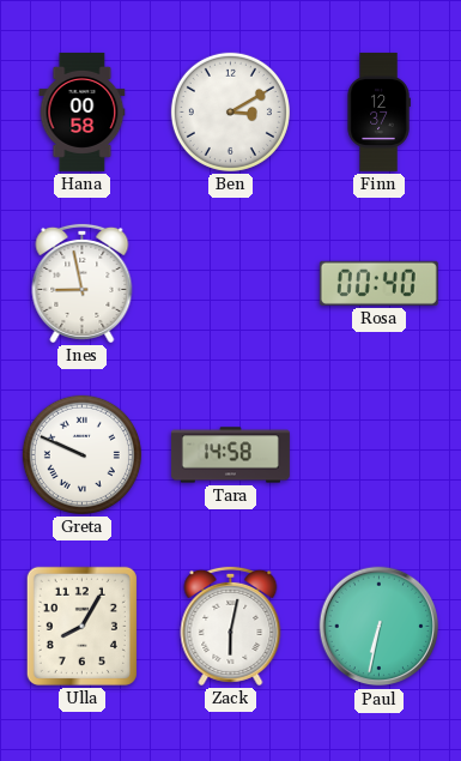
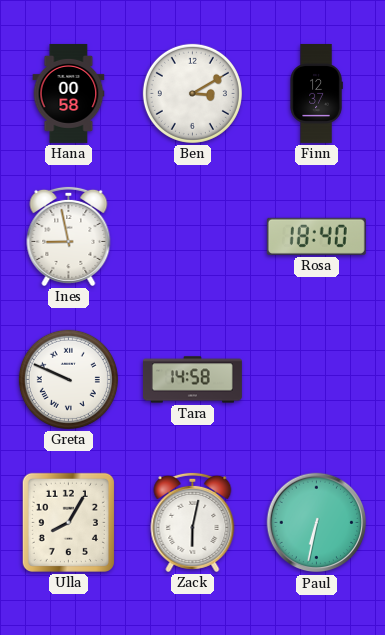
Rosa: 00:40 -> 18:40
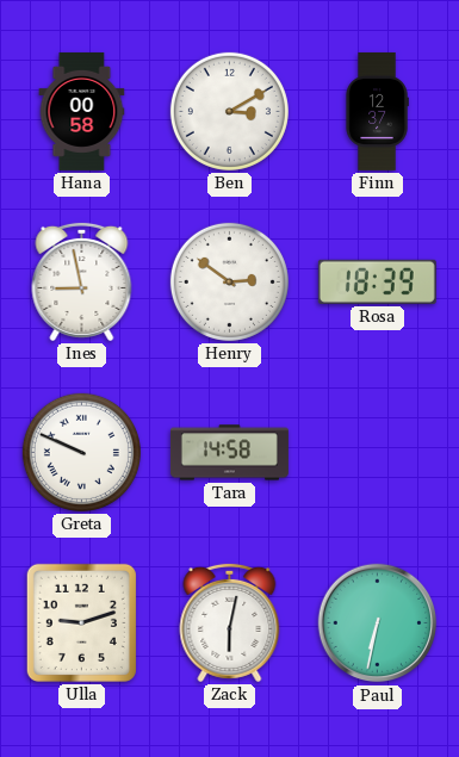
Henry: none -> 2:51
Rosa: 18:40 -> 18:39
Ulla: 8:05 -> 9:12
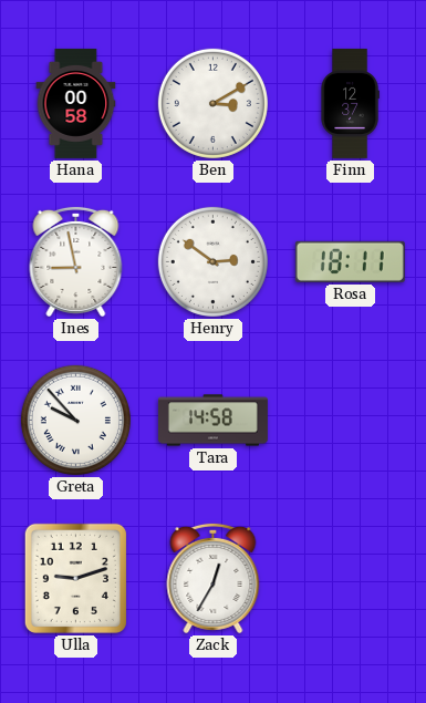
Rosa: 18:39 -> 18:11
Greta: 9:49 -> 9:53
Zack: 6:02 -> 12:35
Paul: 6:32 -> none
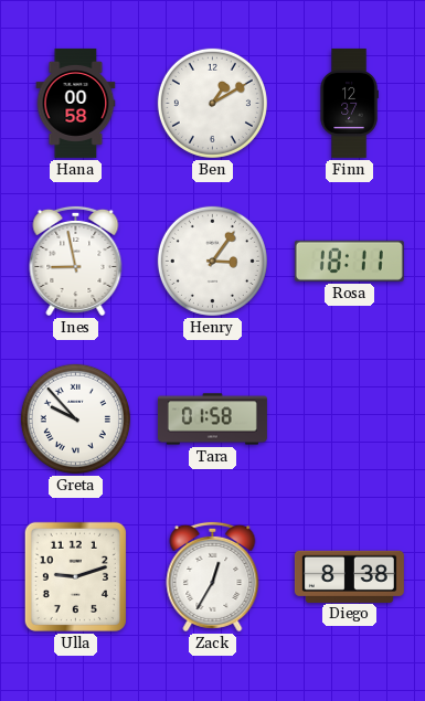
Ben: 3:10 -> 1:10
Henry: 2:51 -> 3:06
Tara: 14:58 -> 01:58
Diego: none -> 8:38
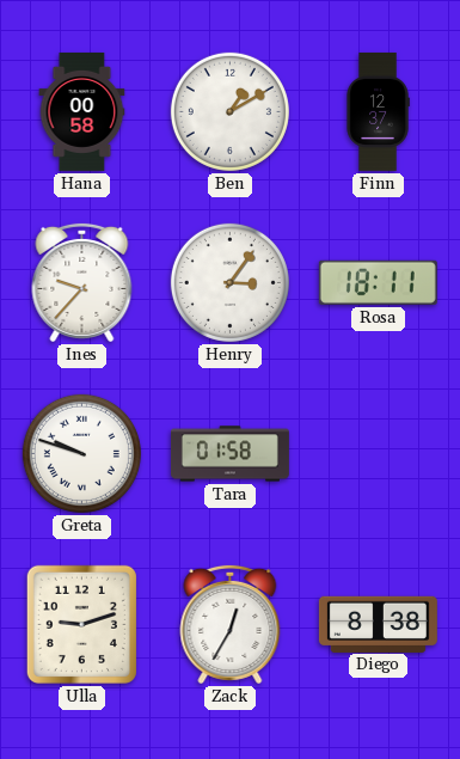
Ines: 8:58 -> 9:37
Greta: 9:53 -> 9:48
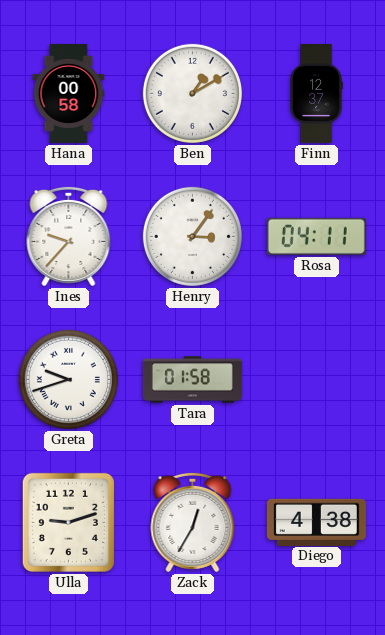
Rosa: 18:11 -> 04:11
Greta: 9:48 -> 9:42
Diego: 8:38 -> 4:38
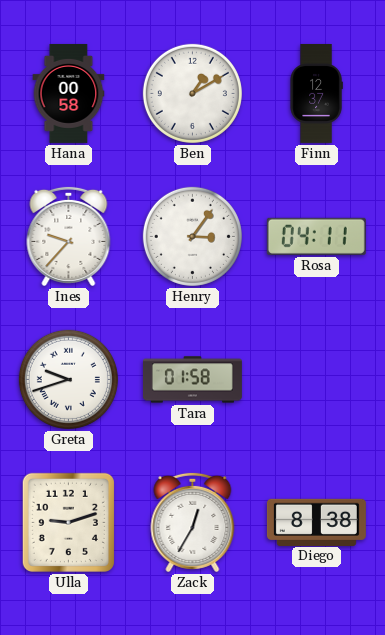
Diego: 4:38 -> 8:38
